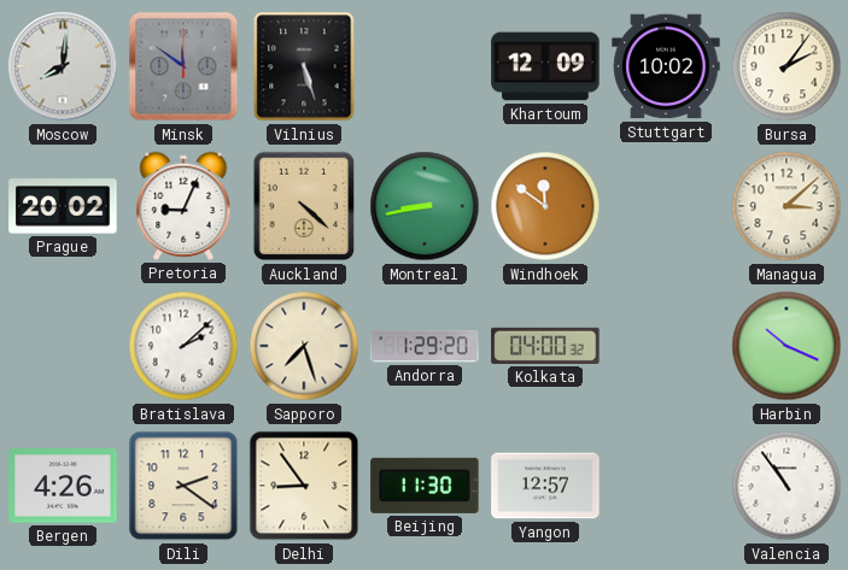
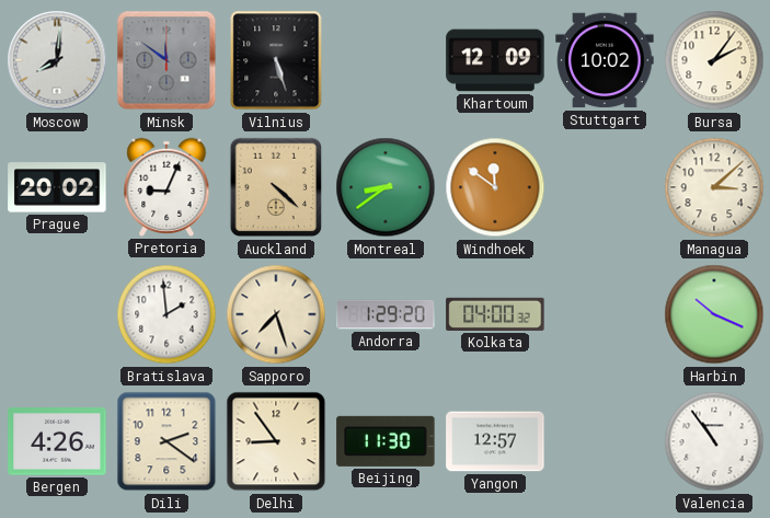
Montreal: 8:43 -> 8:39
Bratislava: 2:08 -> 1:59
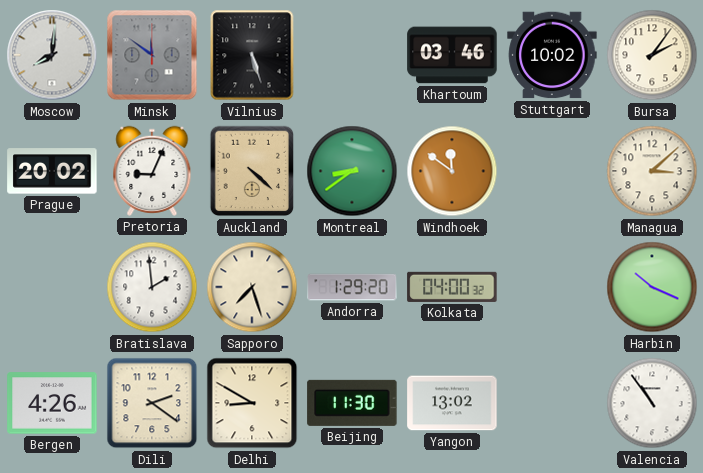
Khartoum: 12:09 -> 03:46
Delhi: 8:54 -> 8:50
Yangon: 12:57 -> 13:02
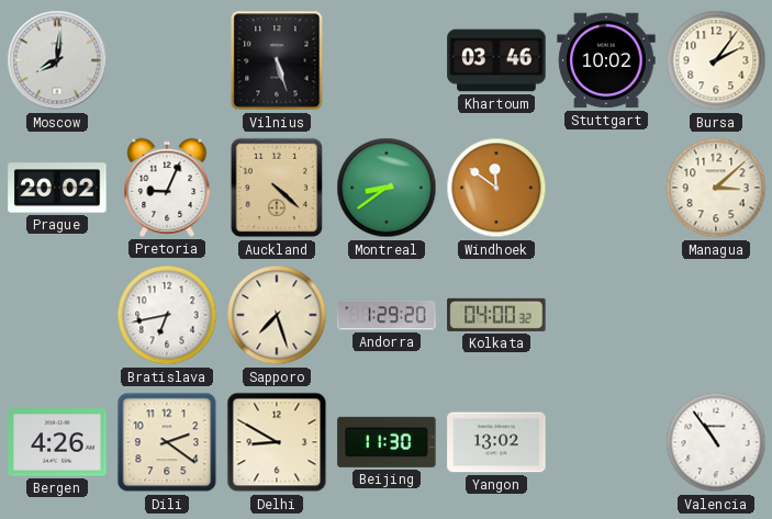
Minsk: 11:51 -> none
Bratislava: 1:59 -> 6:43
Harbin: 10:19 -> none
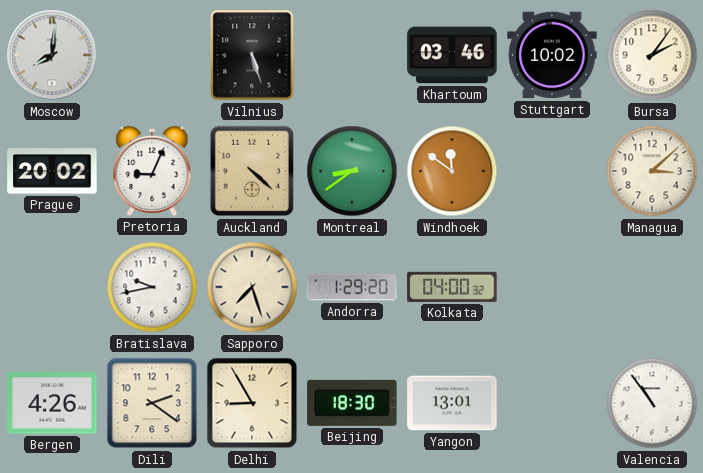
Bratislava: 6:43 -> 9:43
Delhi: 8:50 -> 8:55
Beijing: 11:30 -> 18:30
Yangon: 13:02 -> 13:01
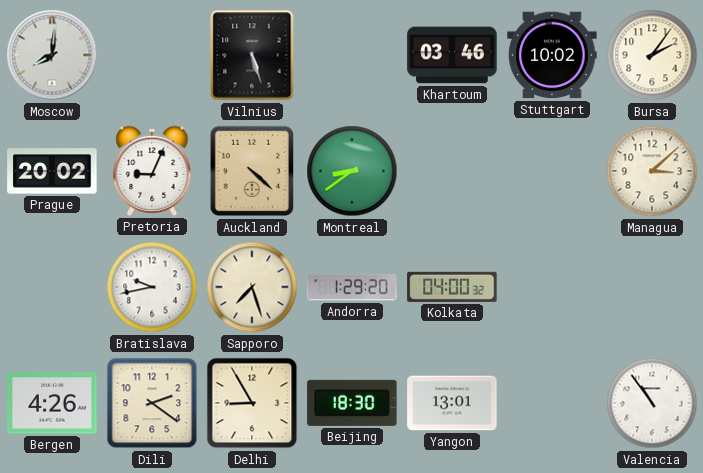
Windhoek: 11:51 -> none
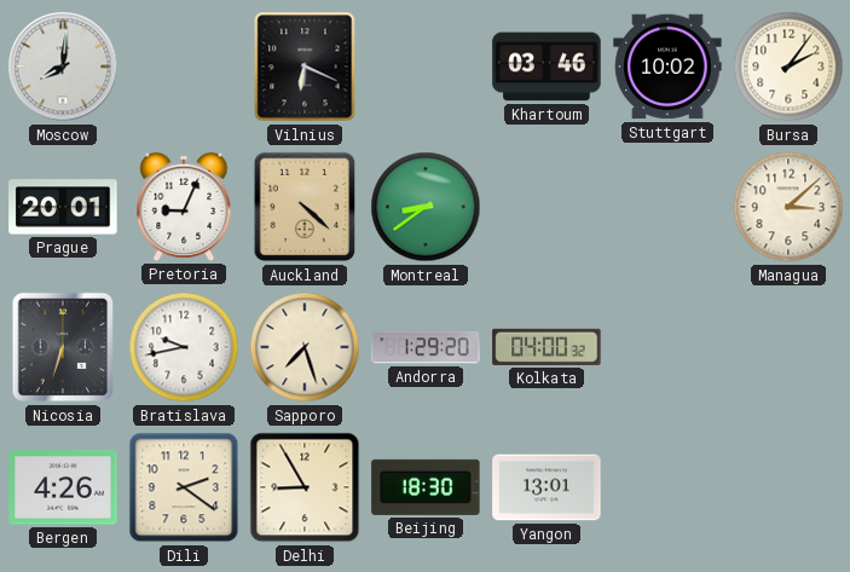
Vilnius: 5:27 -> 6:19
Prague: 20:02 -> 20:01
Nicosia: none -> 6:33
Valencia: 10:54 -> none
